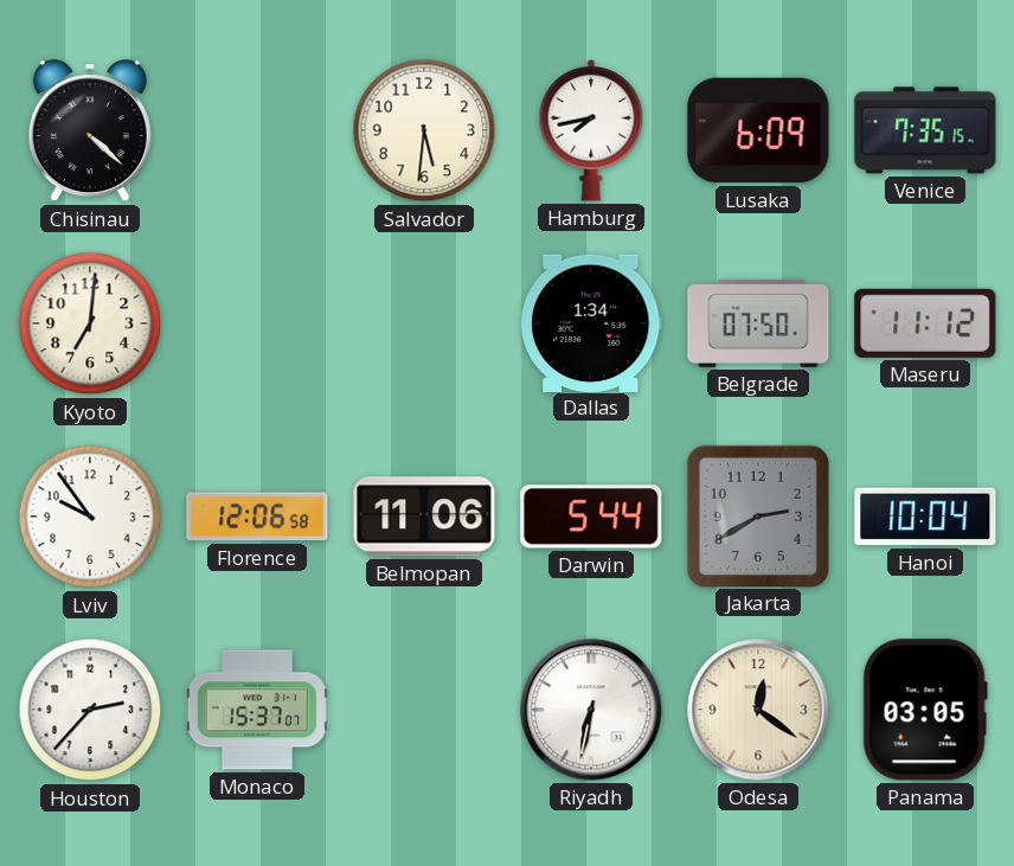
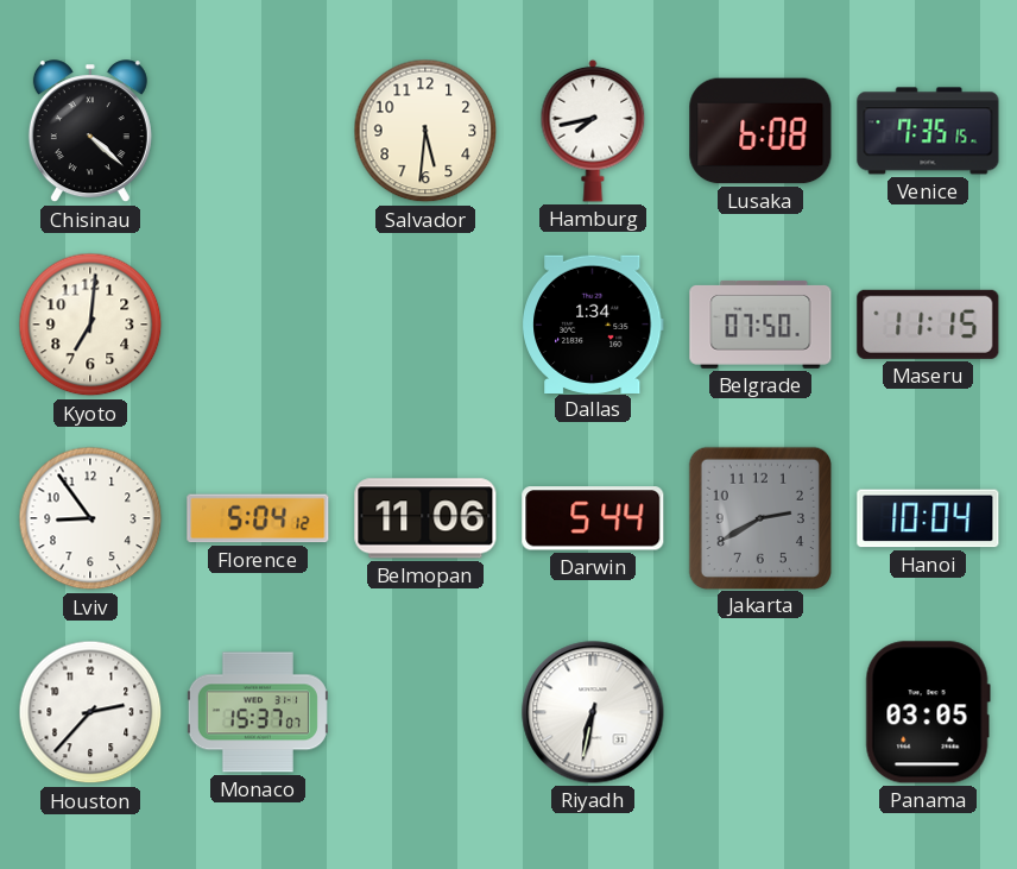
Lusaka: 6:09 -> 6:08
Maseru: 11:12 -> 11:15
Lviv: 9:54 -> 8:54
Florence: 12:06 -> 5:04
Odesa: 12:21 -> none
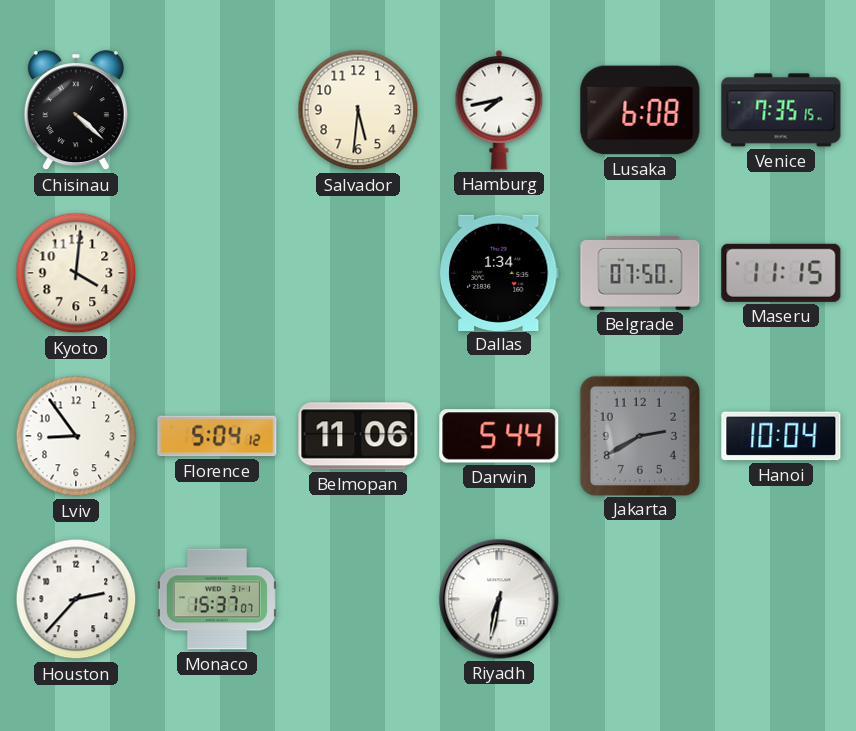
Kyoto: 7:01 -> 4:01
Panama: 03:05 -> none
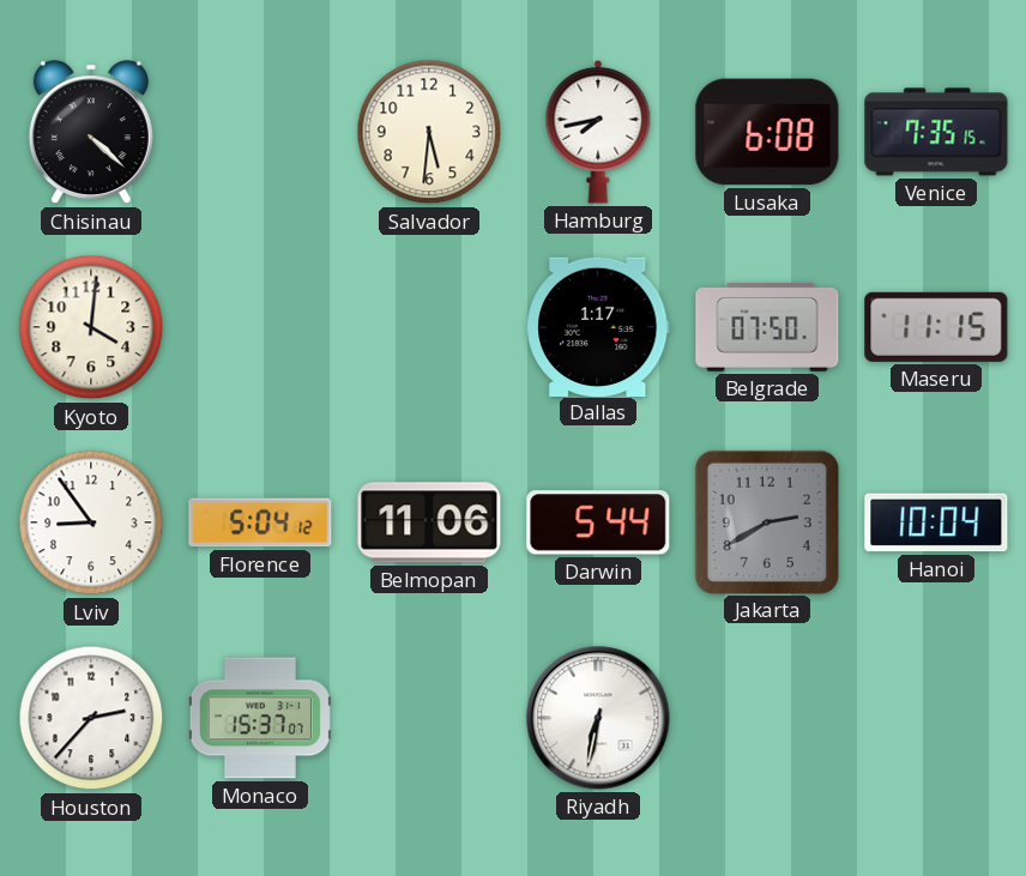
Dallas: 1:34 -> 1:17
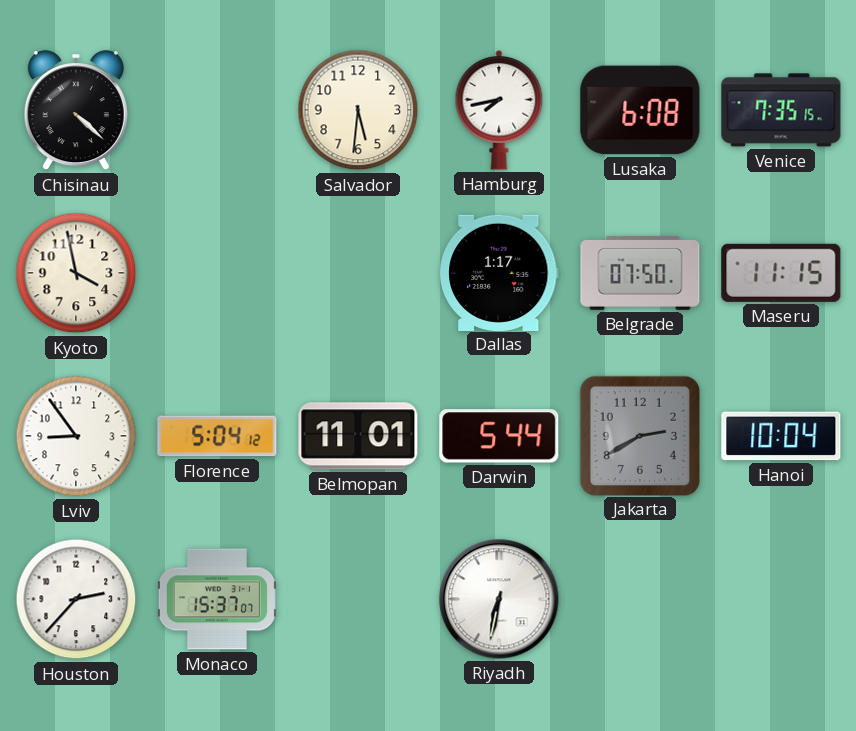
Kyoto: 4:01 -> 3:58
Belmopan: 11:06 -> 11:01
